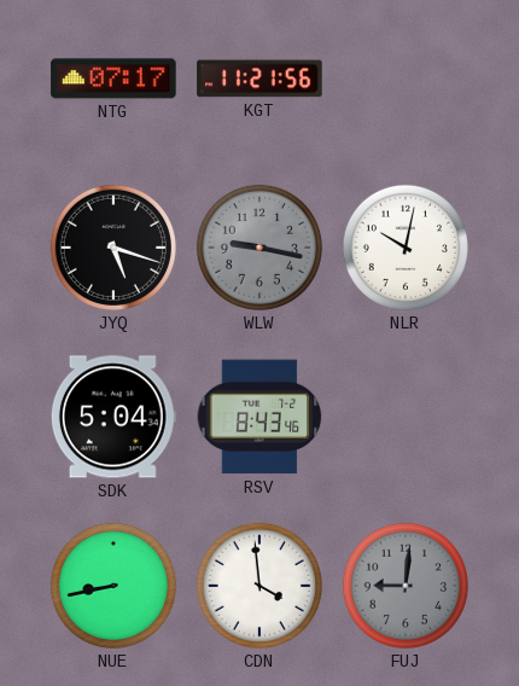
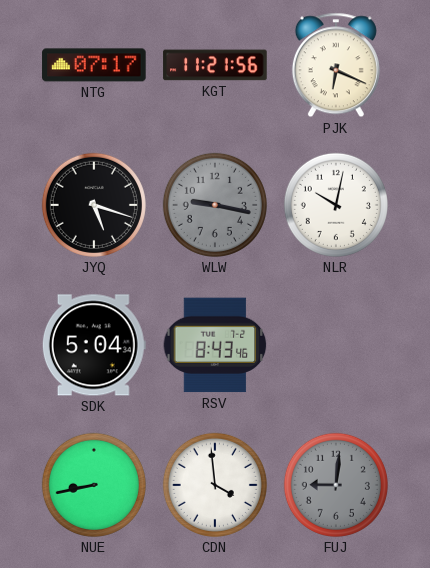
PJK: none -> 6:19
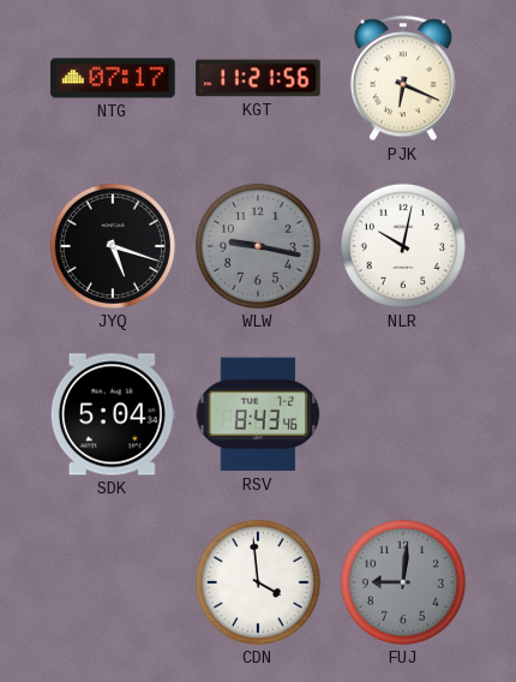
NUE: 8:43 -> none
